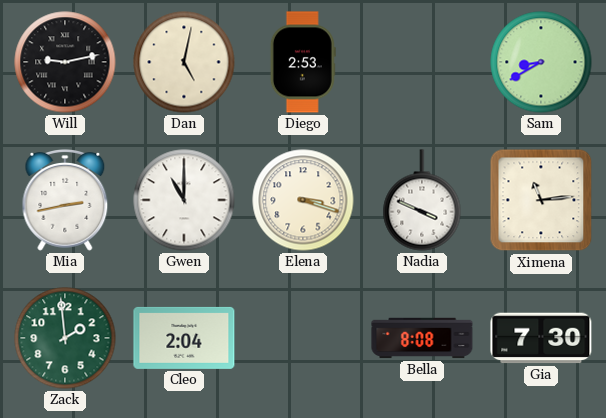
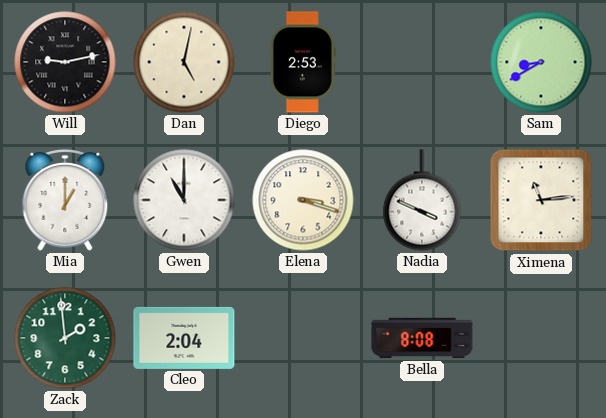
Mia: 2:43 -> 1:00
Gia: 7:30 -> none
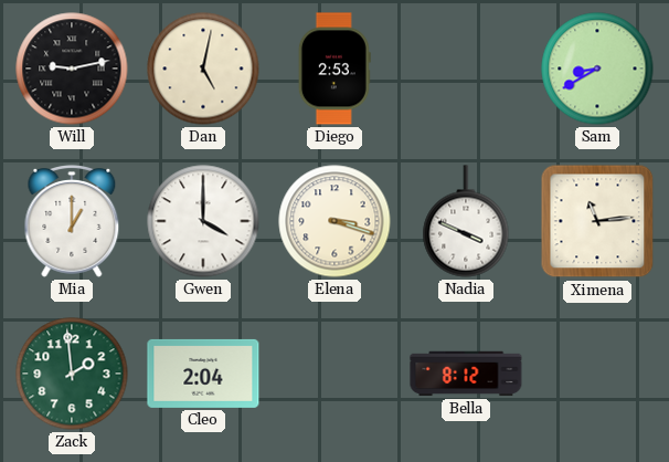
Gwen: 11:00 -> 4:00
Bella: 8:08 -> 8:12
